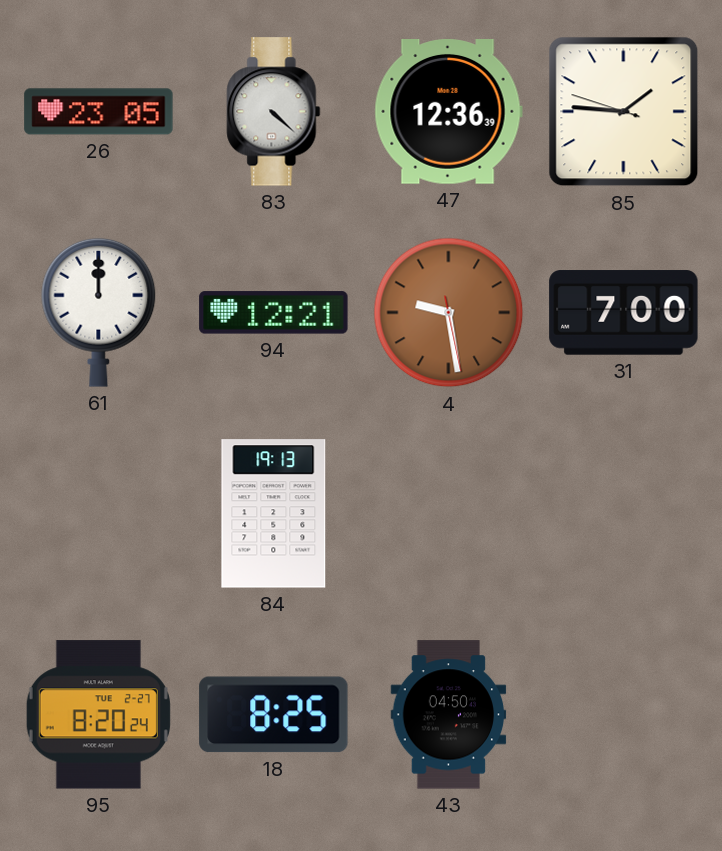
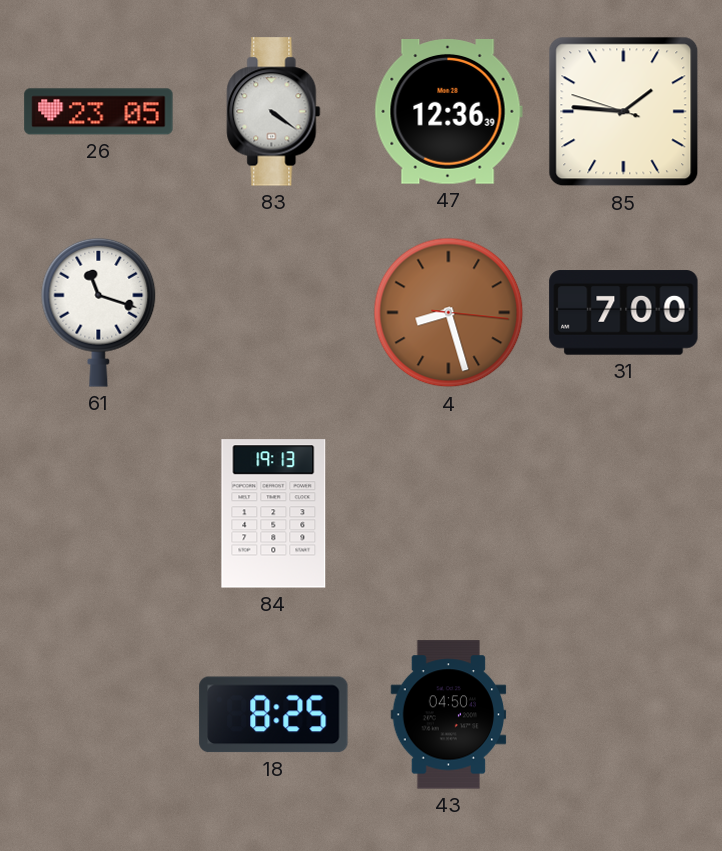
83: 4:22 -> 4:21
61: 12:00 -> 11:18
94: 12:21 -> none
4: 9:28 -> 8:27
95: 8:20 -> none
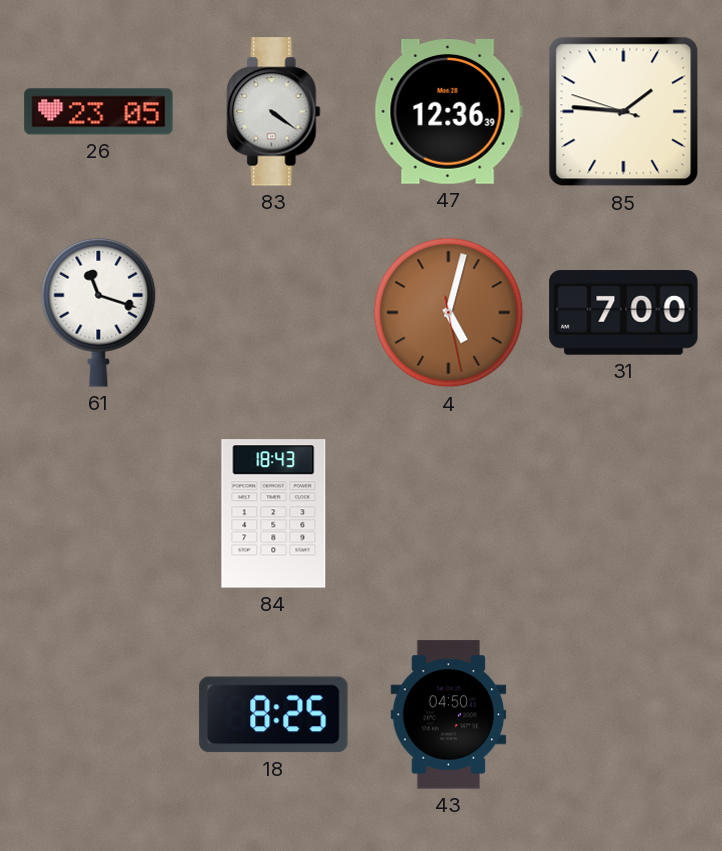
4: 8:27 -> 5:02
84: 19:13 -> 18:43
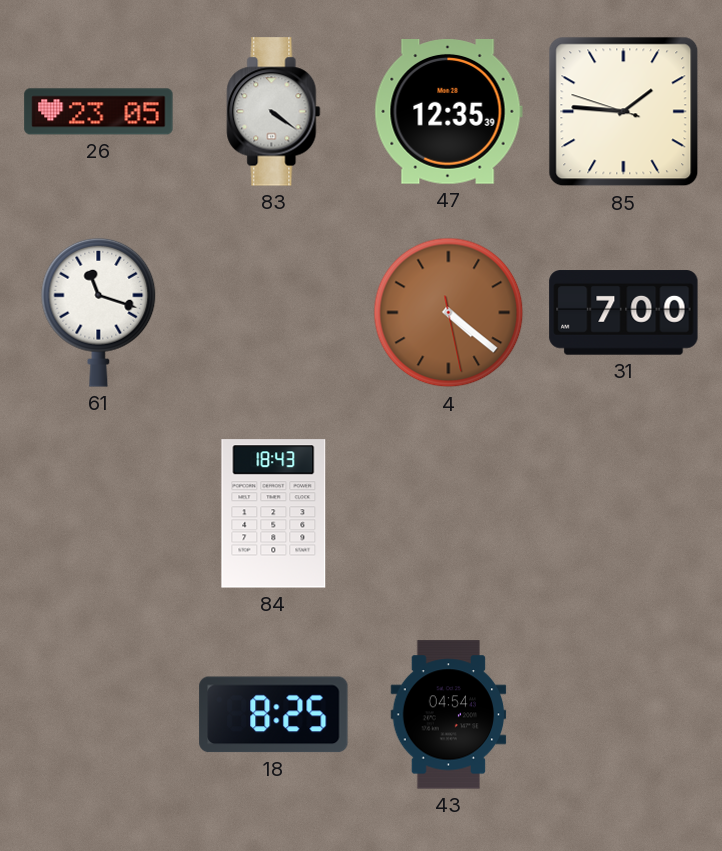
47: 12:36 -> 12:35
4: 5:02 -> 4:21
43: 04:50 -> 04:54
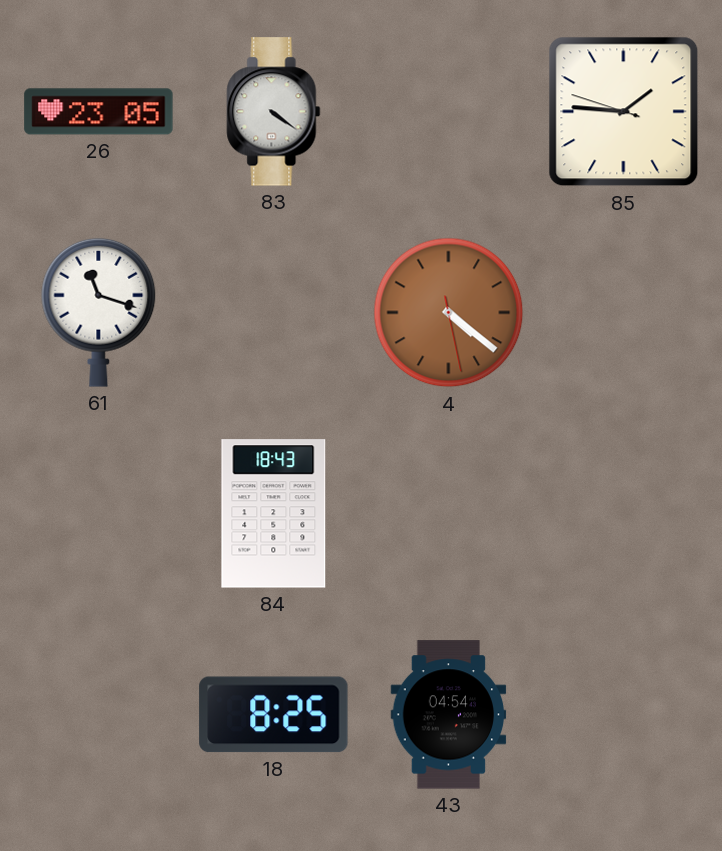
47: 12:35 -> none
31: 7:00 -> none
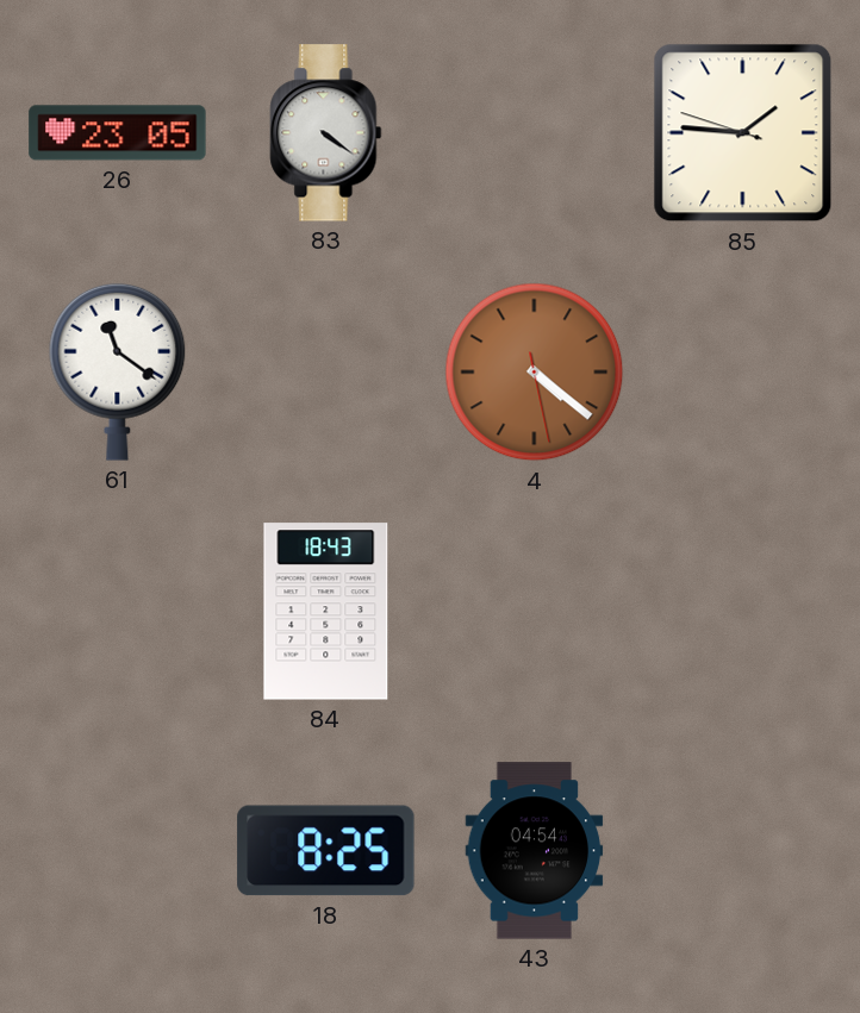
61: 11:18 -> 11:21
